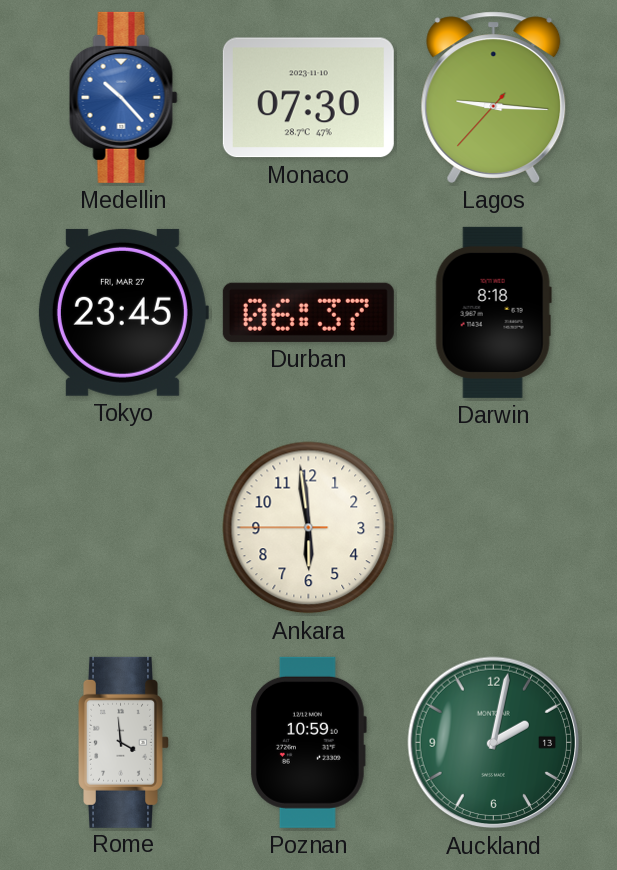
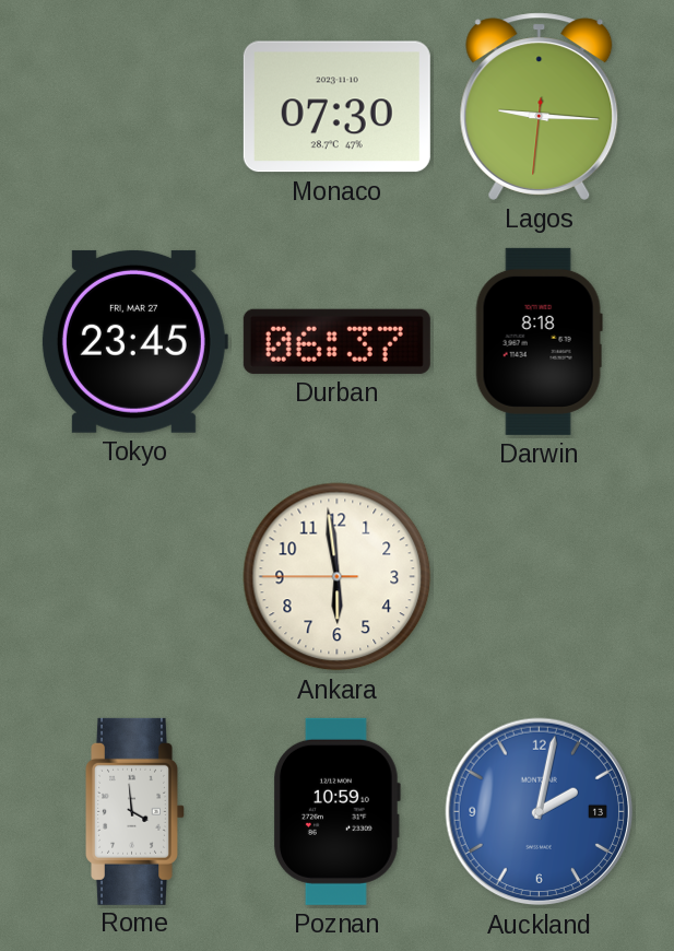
Medellin: 10:23 -> none
Lagos: 9:15:37 -> 9:15:31
Auckland dial: green -> blue
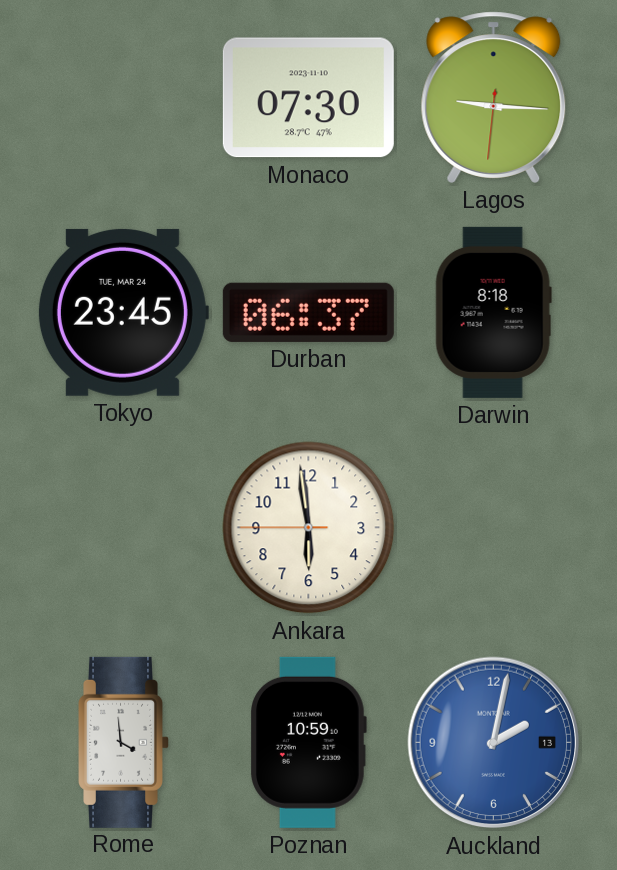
Tokyo date: FRI, MAR 27 -> TUE, MAR 24
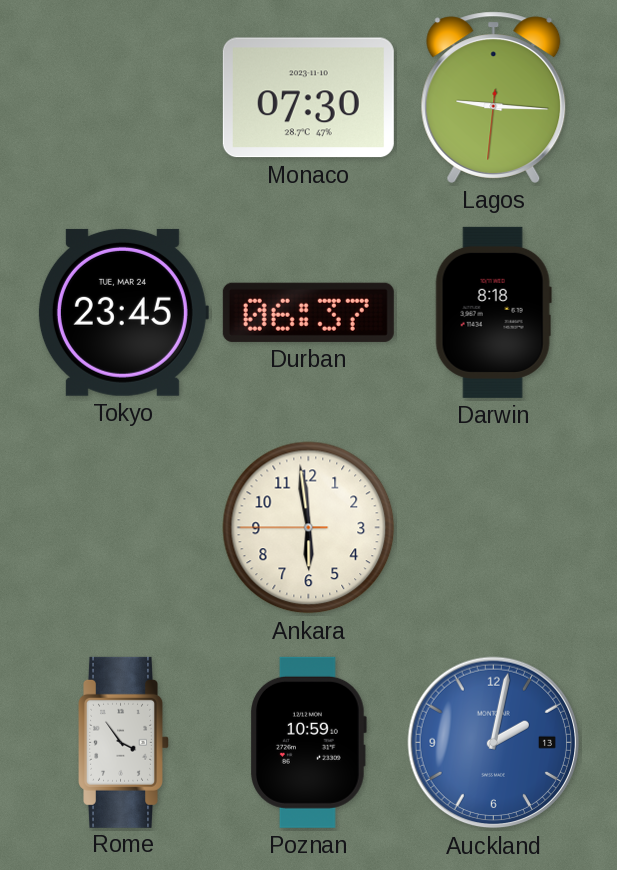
Rome: 3:59 -> 3:54
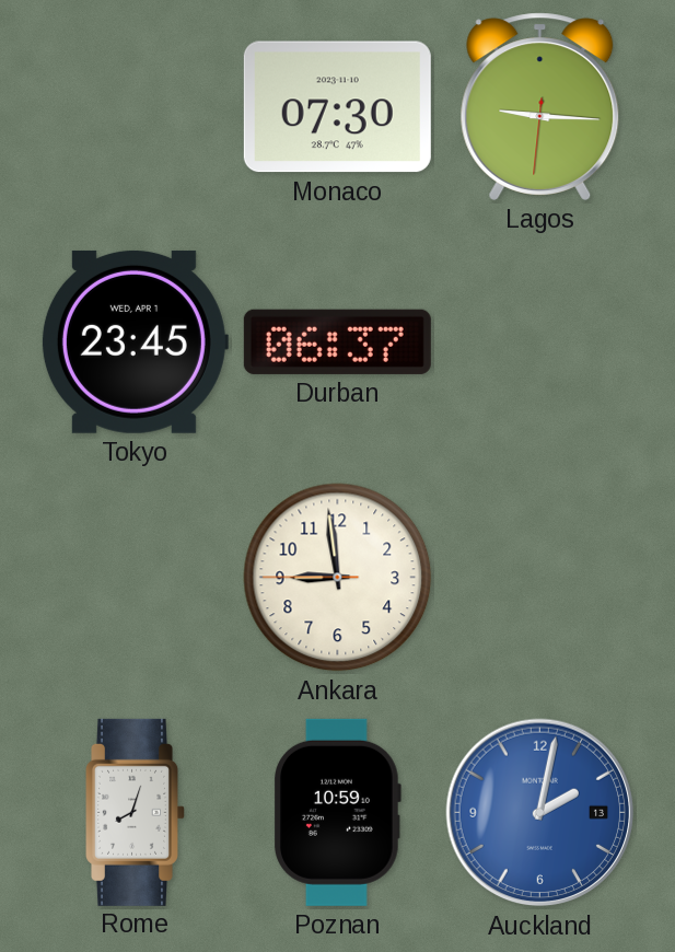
Tokyo date: TUE, MAR 24 -> WED, APR 1
Darwin: 8:18 -> none
Ankara: 5:58 -> 8:58
Rome: 3:54 -> 8:03
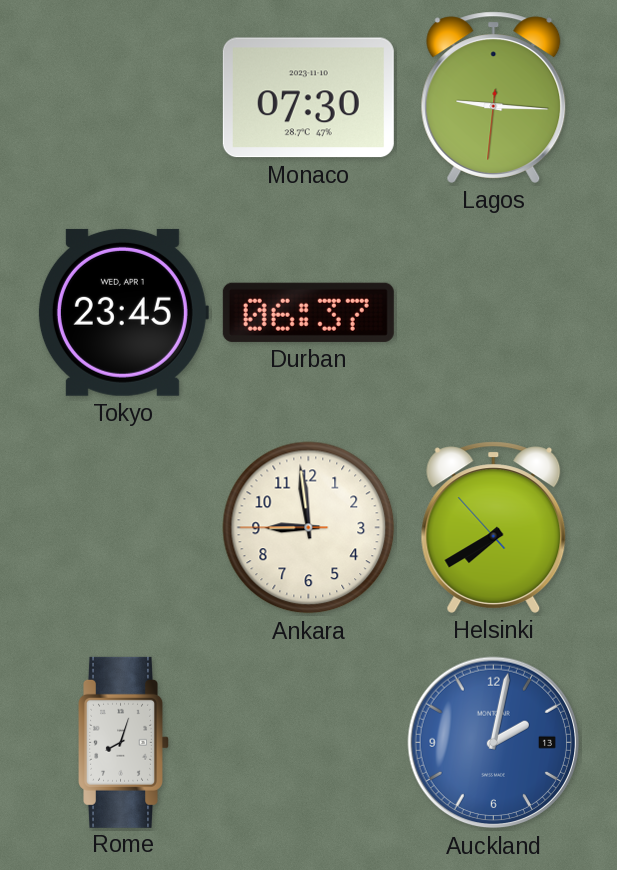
Helsinki: none -> 7:39
Poznan: 10:59 -> none
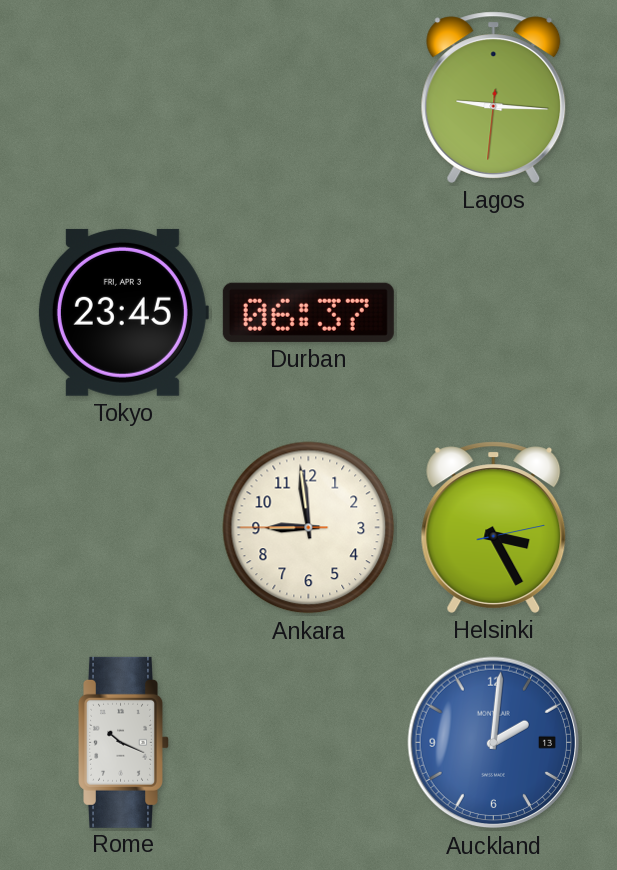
Monaco: 07:30 -> none
Tokyo date: WED, APR 1 -> FRI, APR 3
Helsinki: 7:39 -> 3:25
Rome: 8:03 -> 10:19
Auckland: 2:02 -> 2:01
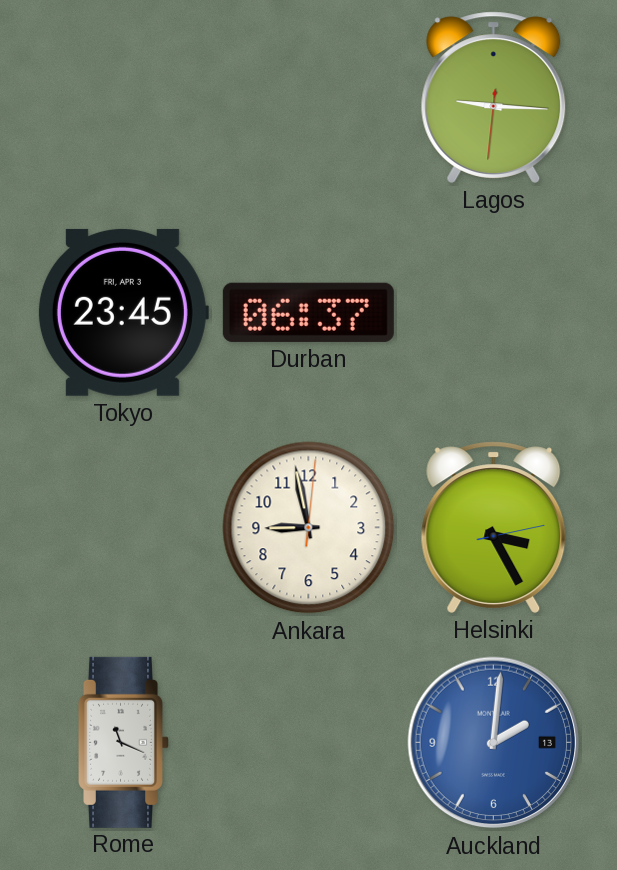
Ankara: 8:58:45 -> 8:58:01
Rome: 10:19 -> 11:19
